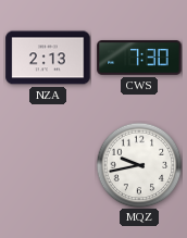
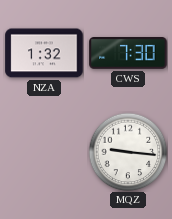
NZA: 2:13 -> 1:32
MQZ: 9:43 -> 9:16
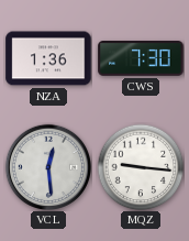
NZA: 1:32 -> 1:36
VCL: none -> 12:29
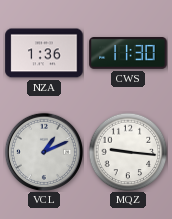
CWS: 7:30 -> 11:30
VCL: 12:29 -> 1:11
